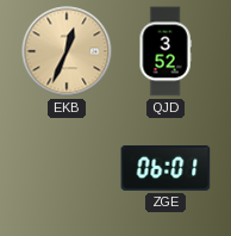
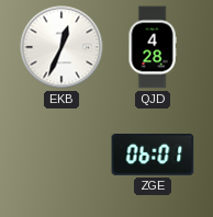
EKB dial: champagne -> white
QJD: 3:52 -> 4:28
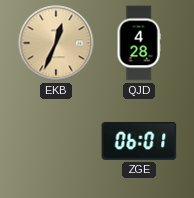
EKB dial: white -> champagne
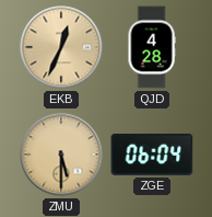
ZMU: none -> 5:30
ZGE: 06:01 -> 06:04
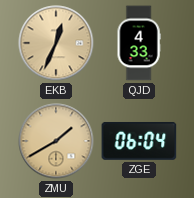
QJD: 4:28 -> 4:33
ZMU: 5:30 -> 1:40
